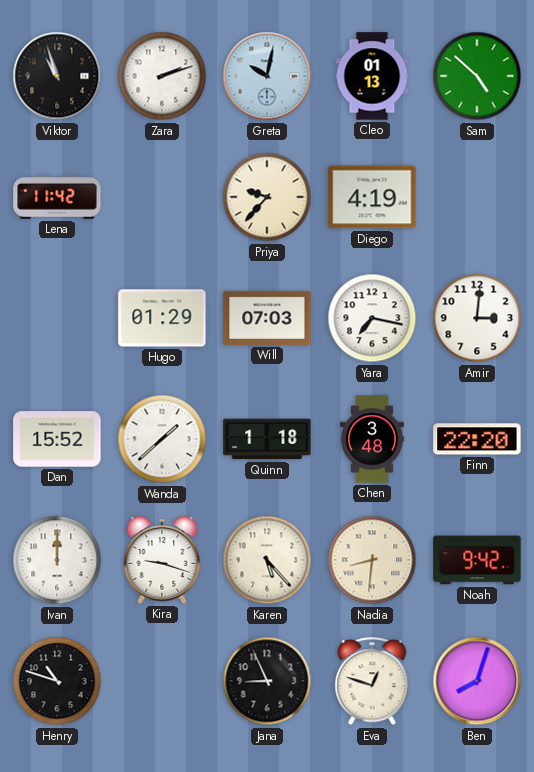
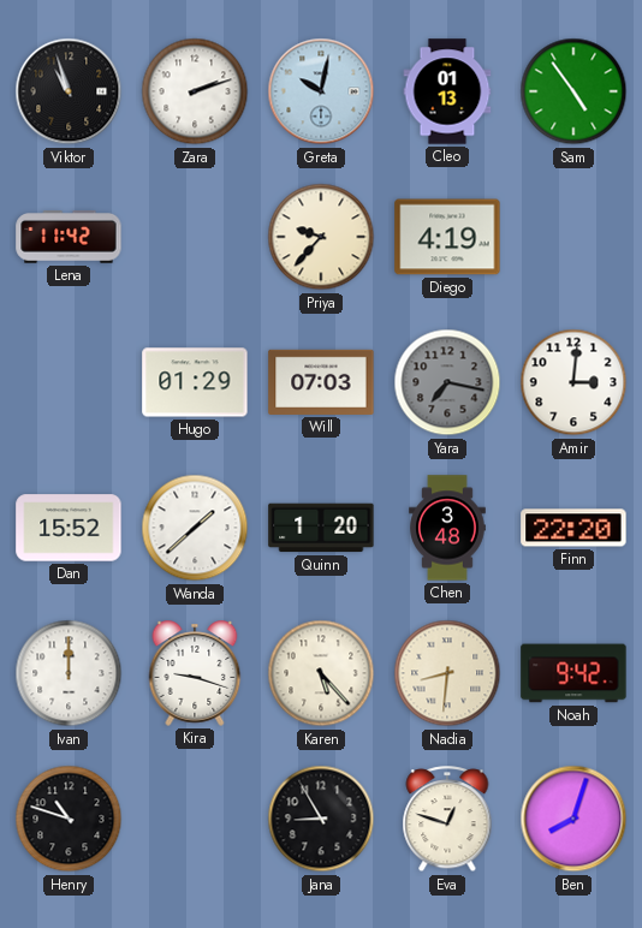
Sam: 4:52 -> 4:54
Yara dial: white -> grey
Quinn: 1:18 -> 1:20
Jana: 8:56 -> 8:55
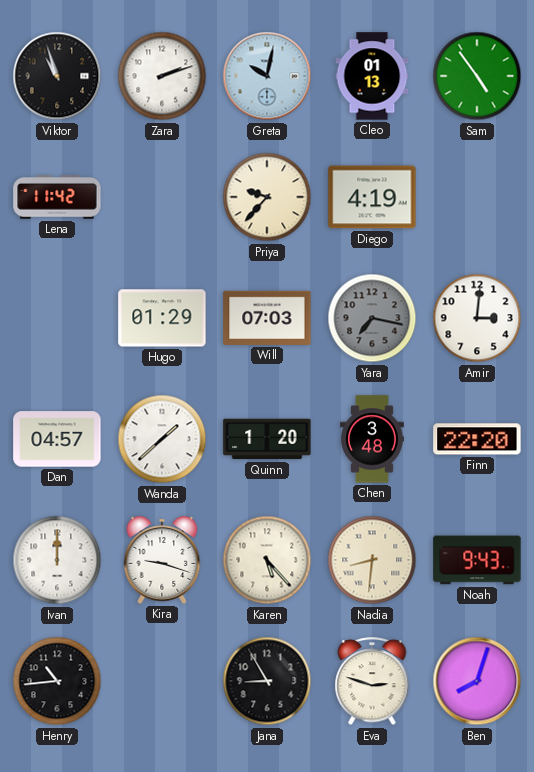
Dan: 15:52 -> 04:57
Noah: 9:42 -> 9:43
Henry: 10:48 -> 10:44
Eva: 12:48 -> 2:48
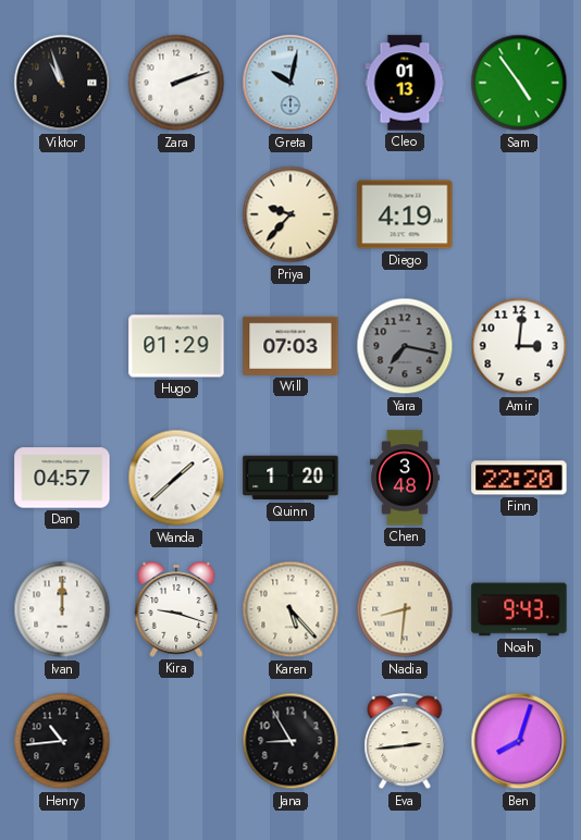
Lena: 11:42 -> none
Eva: 2:48 -> 2:44
